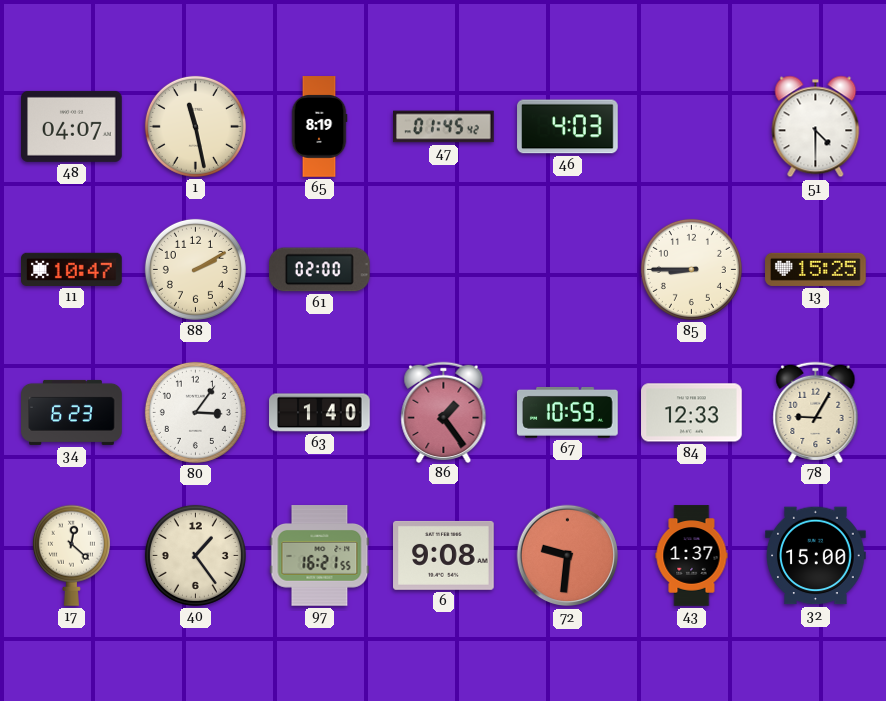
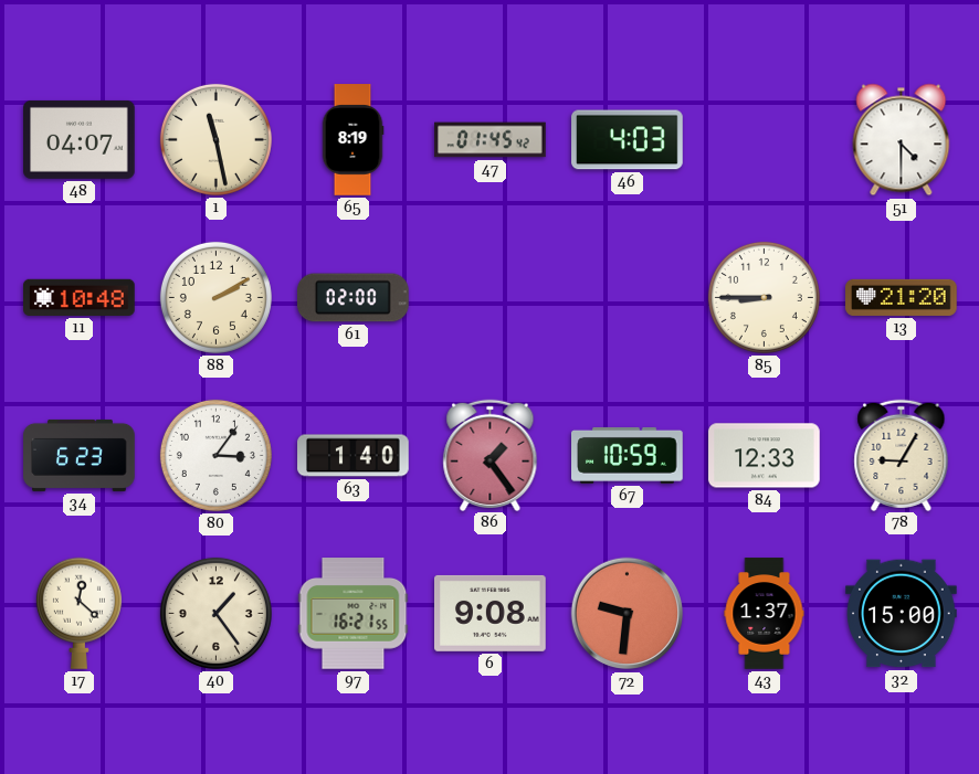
11: 10:47 -> 10:48
13: 15:25 -> 21:20
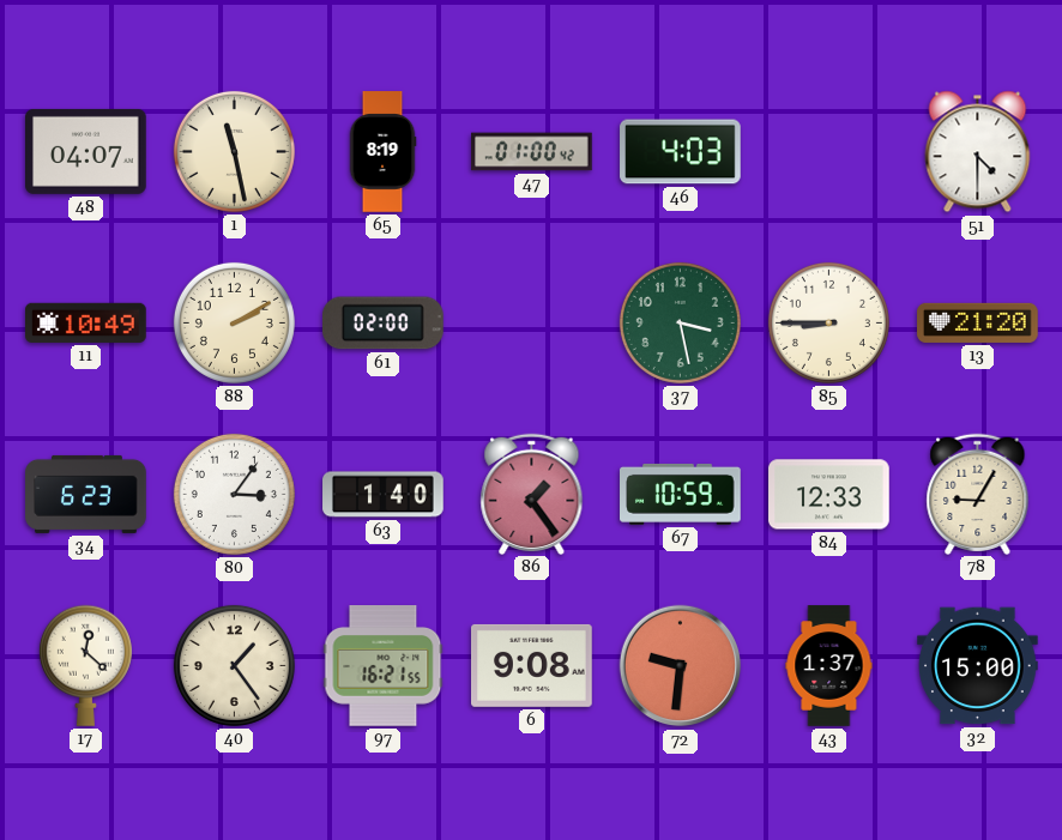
47: 01:45 -> 01:00
11: 10:48 -> 10:49
37: none -> 3:28
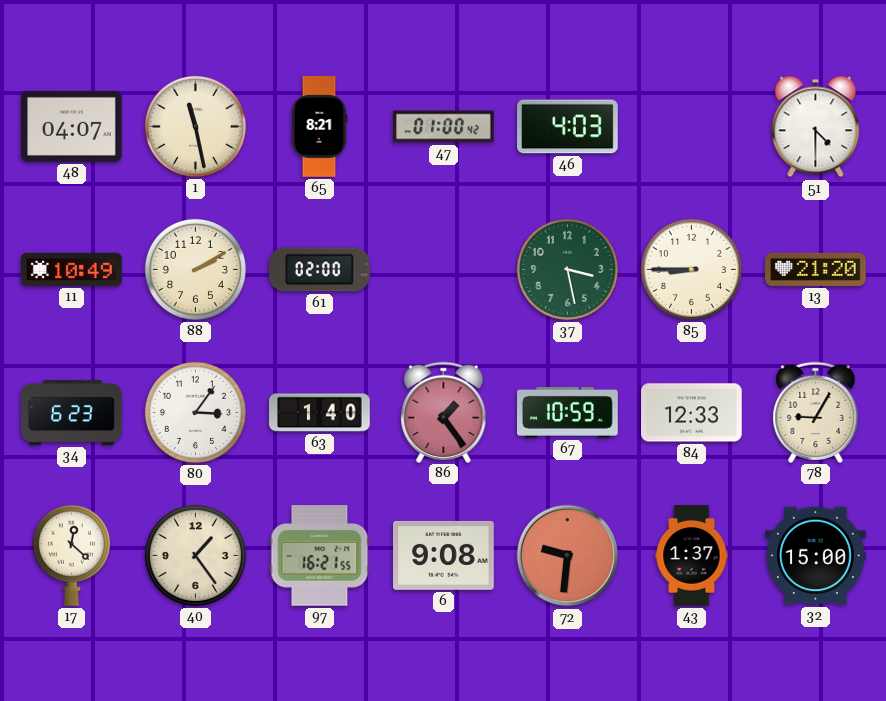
65: 8:19 -> 8:21
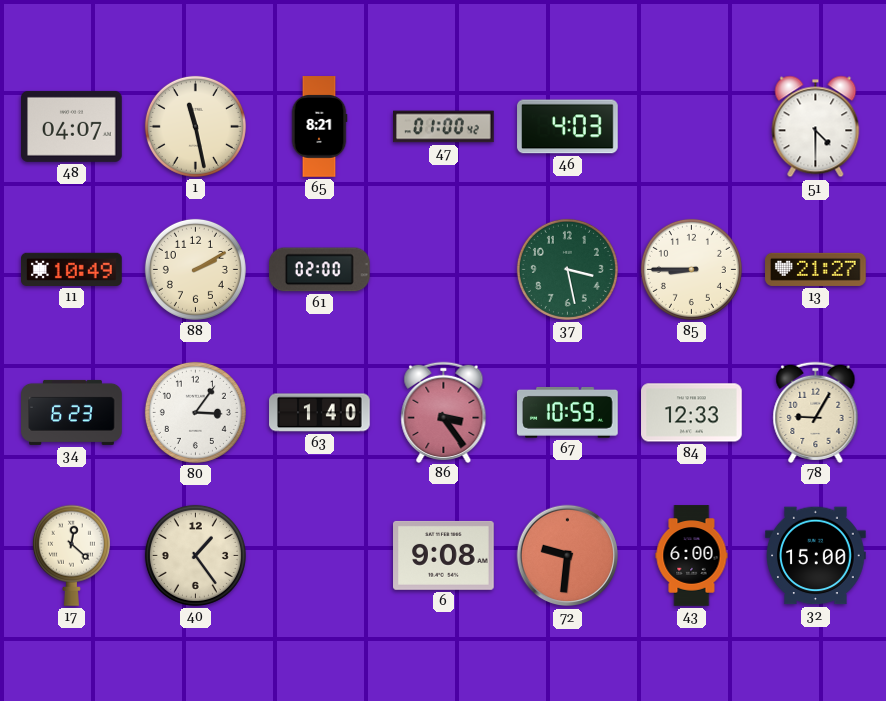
13: 21:20 -> 21:27
86: 1:24 -> 3:24
97: 16:21 -> none
43: 1:37 -> 6:00
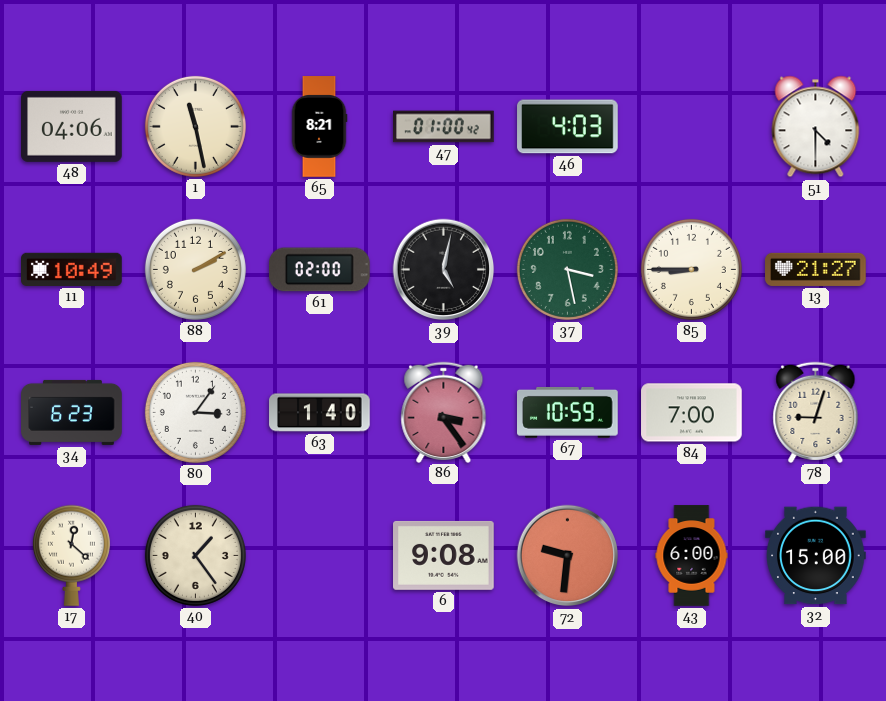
48: 04:07 -> 04:06
39: none -> 5:02
84: 12:33 -> 7:00
78: 9:05 -> 9:03
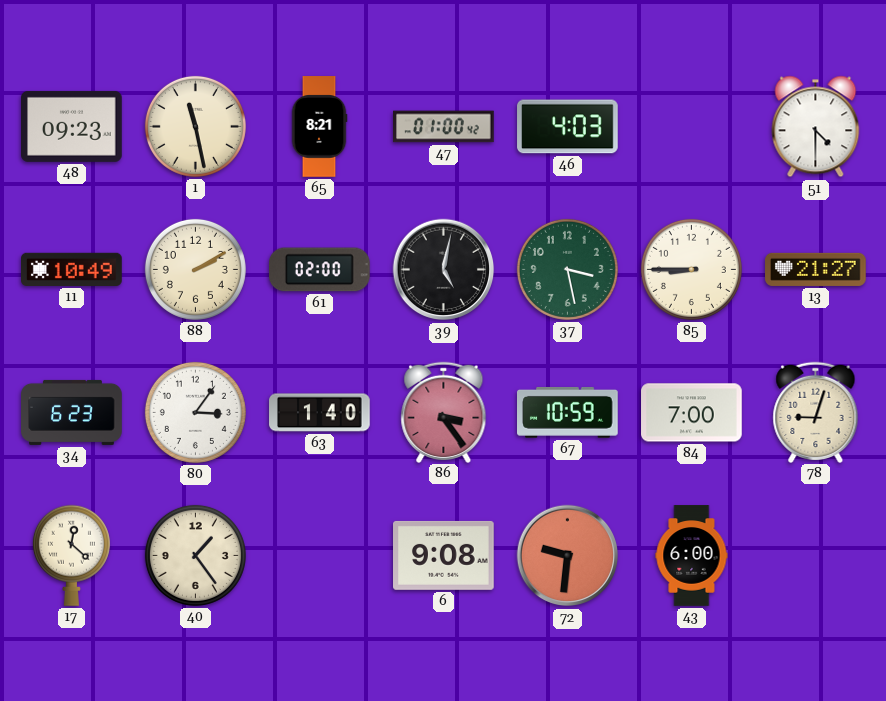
48: 04:06 -> 09:23
32: 15:00 -> none
